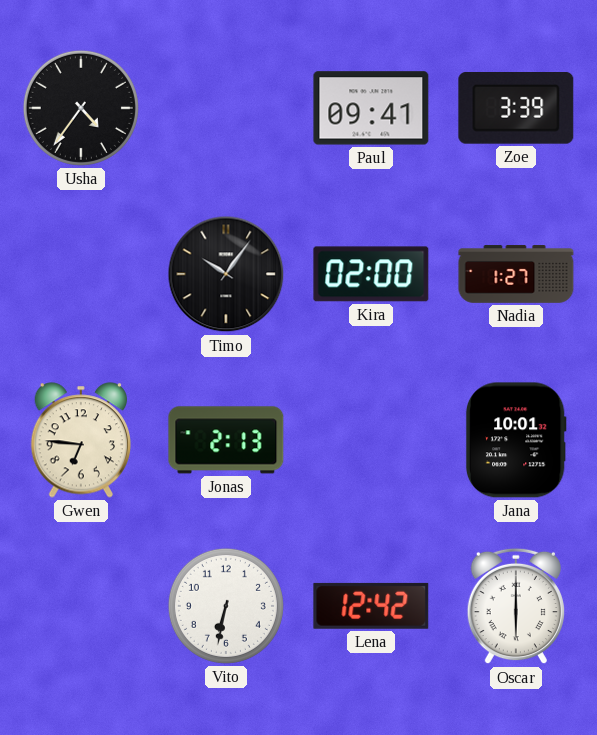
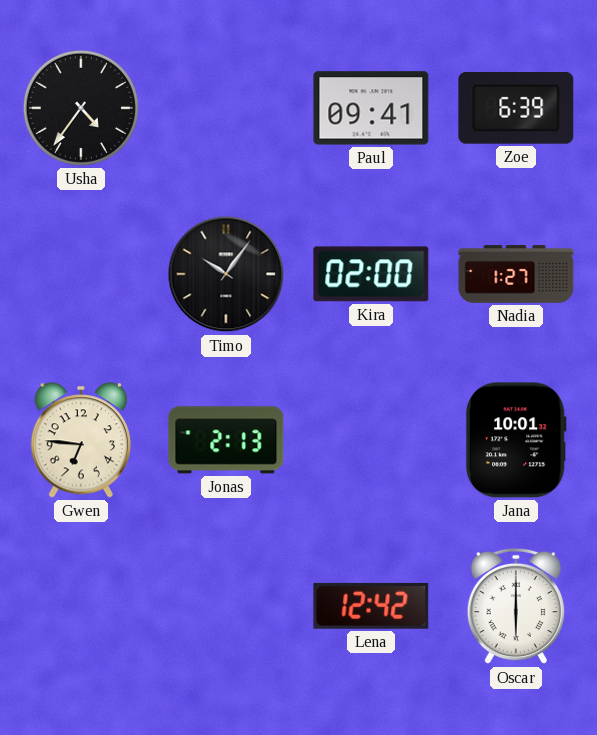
Zoe: 3:39 -> 6:39
Vito: 6:32 -> none
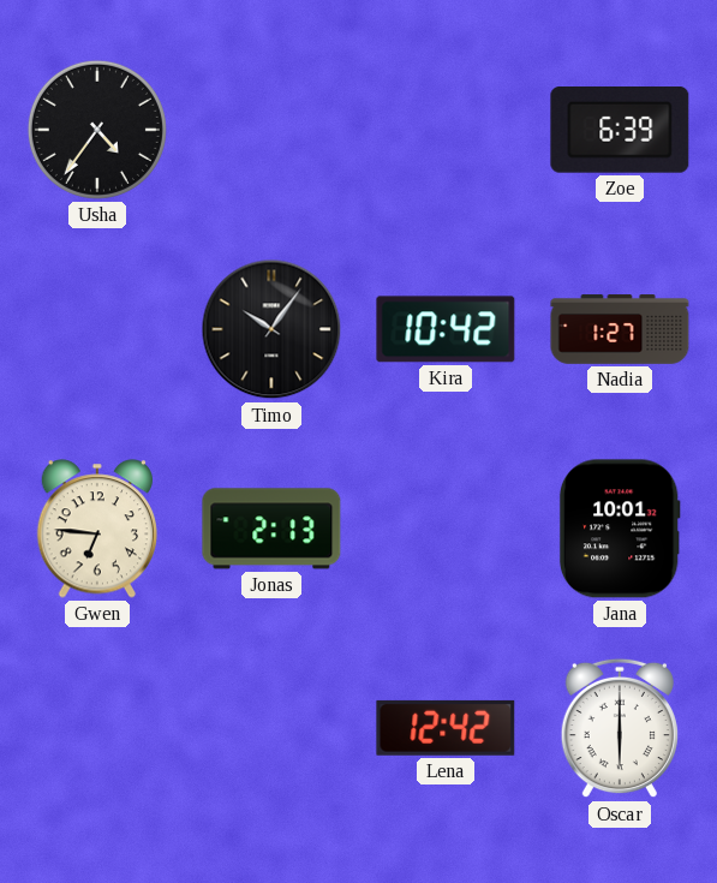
Paul: 09:41 -> none
Kira: 02:00 -> 10:42
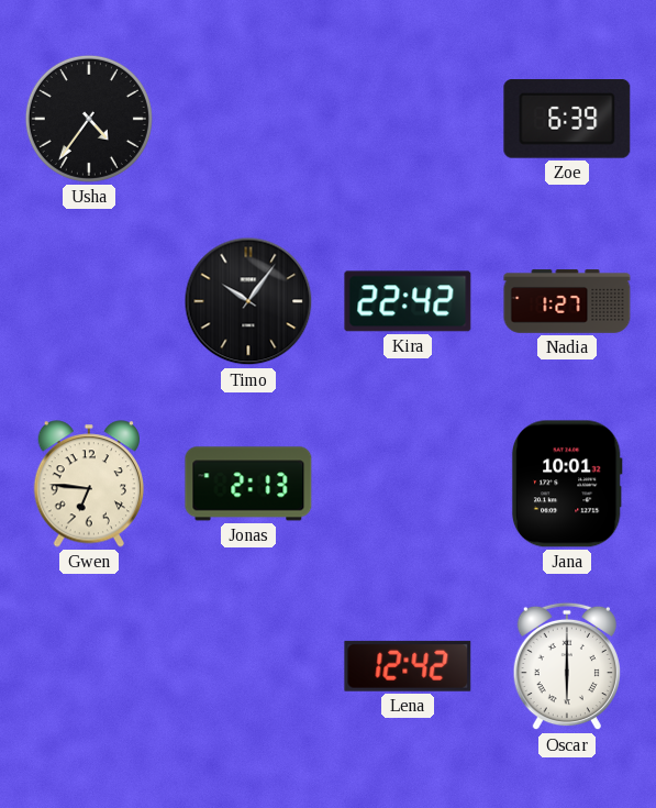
Kira: 10:42 -> 22:42
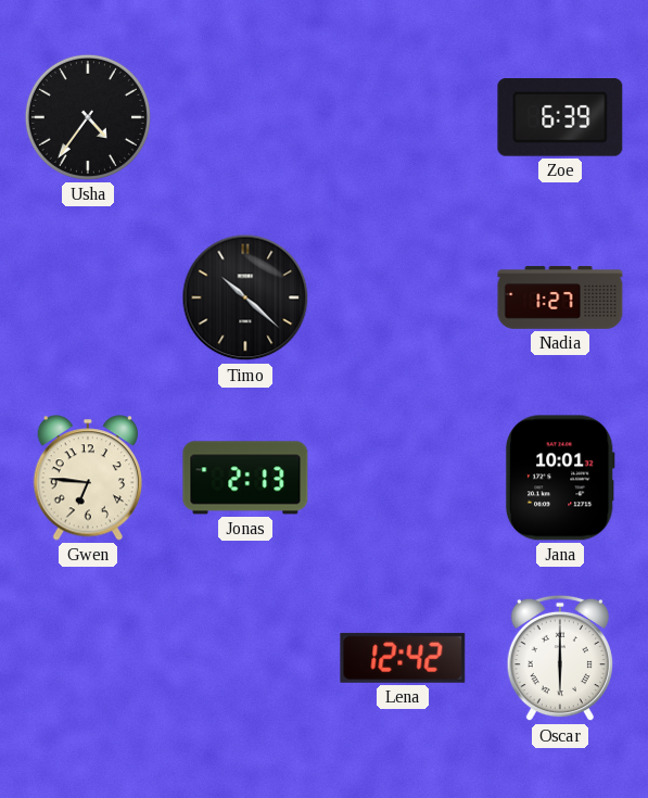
Timo: 10:06 -> 10:22
Kira: 22:42 -> none
